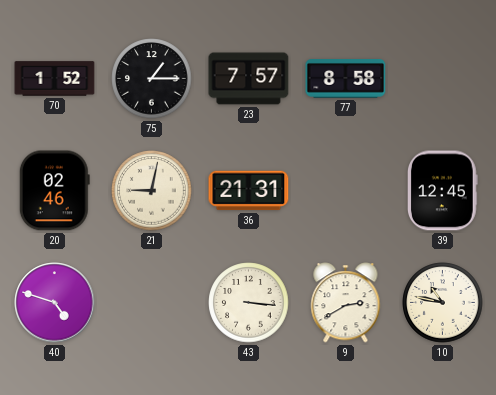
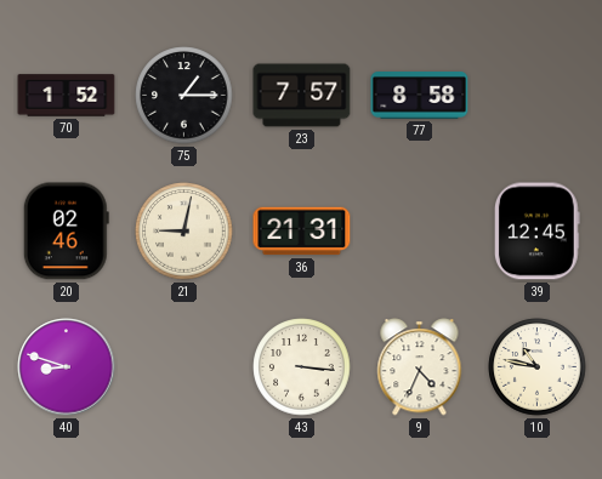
40: 4:48 -> 8:48
9: 2:40 -> 4:34
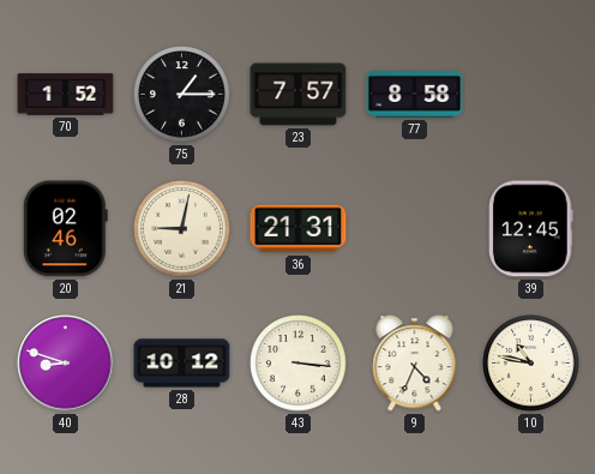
28: none -> 10:12
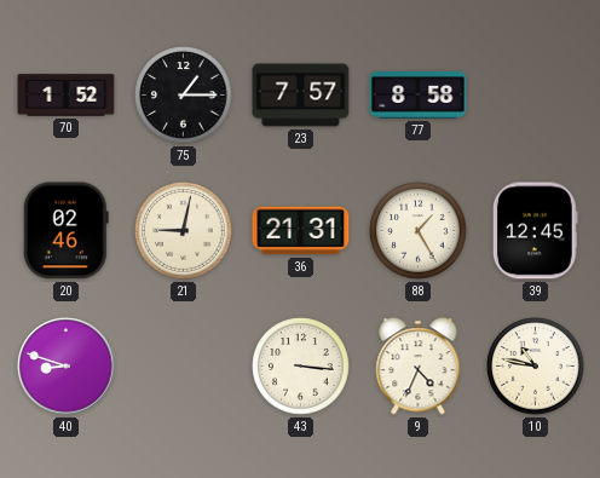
88: none -> 1:25
28: 10:12 -> none
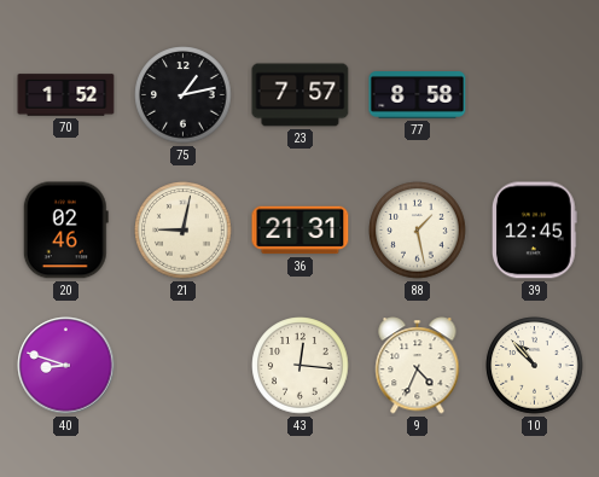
75: 1:15 -> 1:13
88: 1:25 -> 1:28
43: 3:16 -> 12:16
10: 10:47 -> 10:53
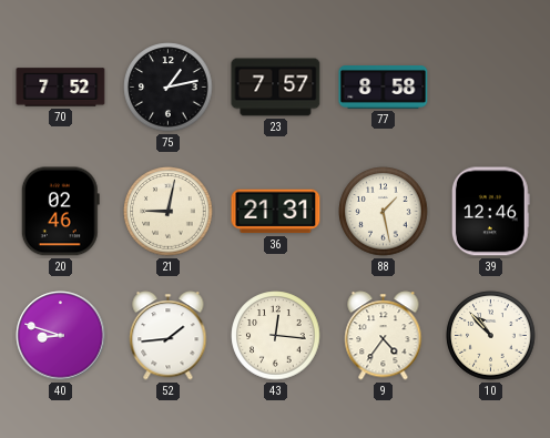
70: 1:52 -> 7:52
39: 12:45 -> 12:46
52: none -> 1:44
9: 4:34 -> 4:36
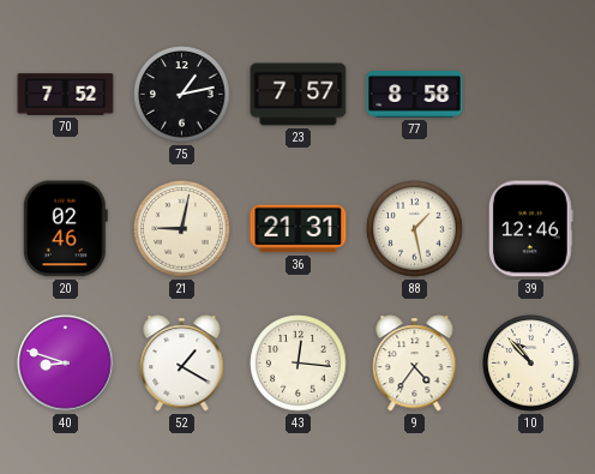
52: 1:44 -> 1:20
